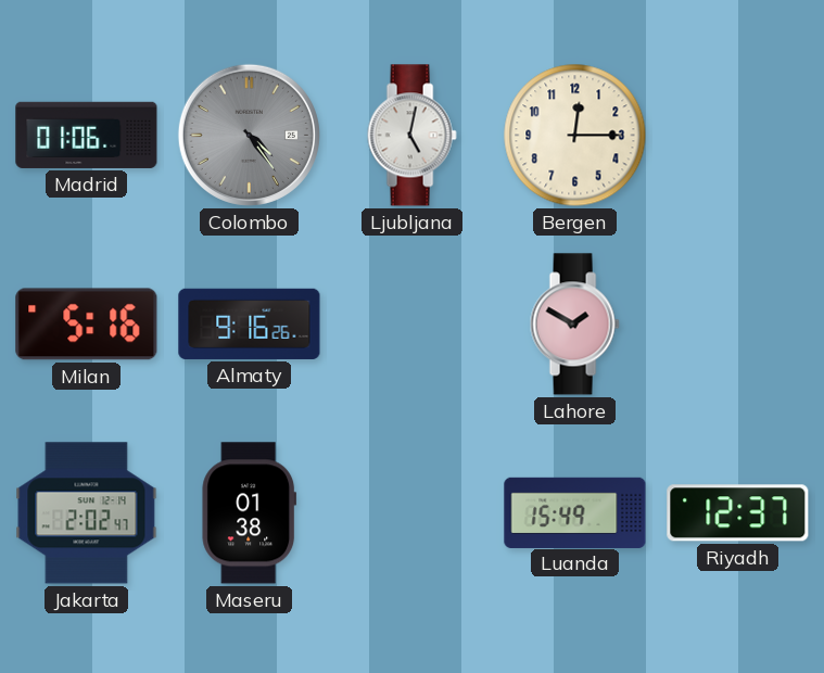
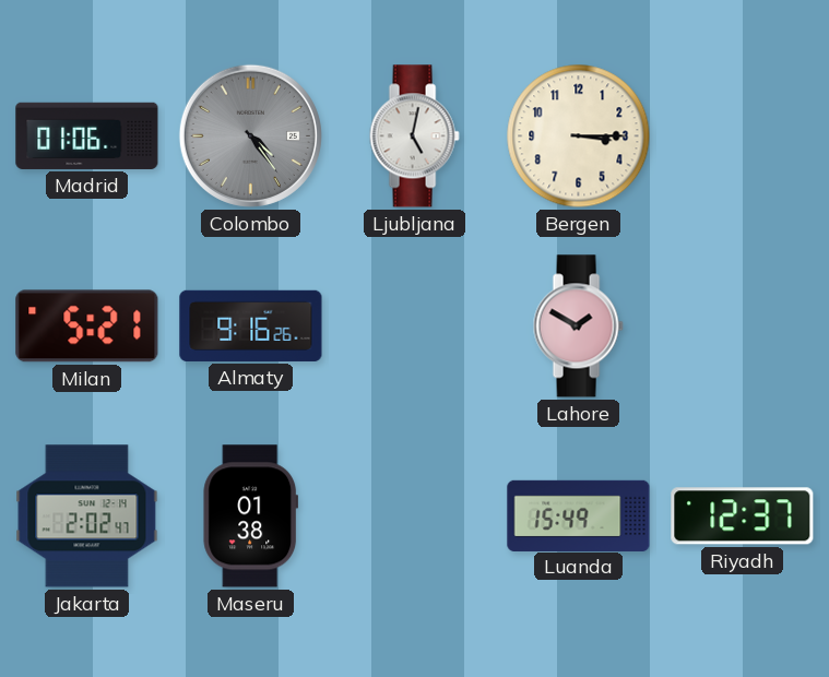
Bergen: 12:15 -> 3:15
Milan: 5:16 -> 5:21
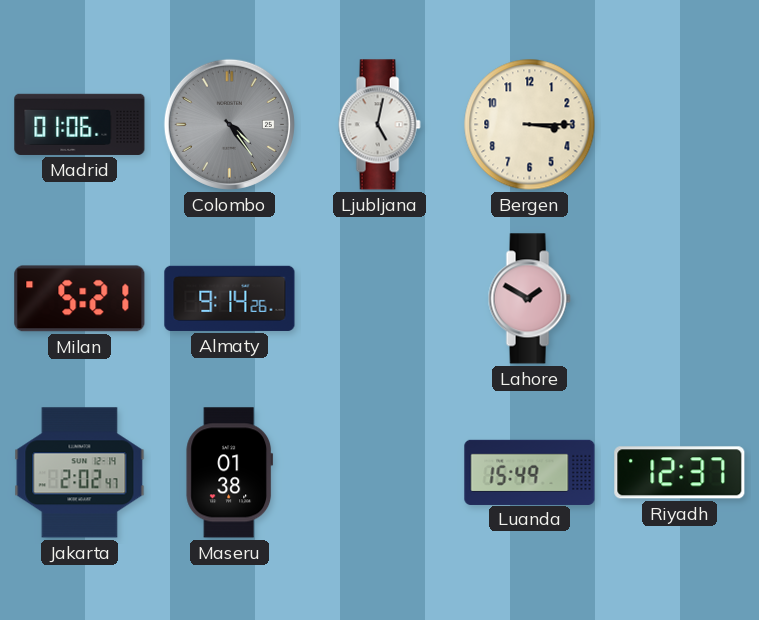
Almaty: 9:16 -> 9:14
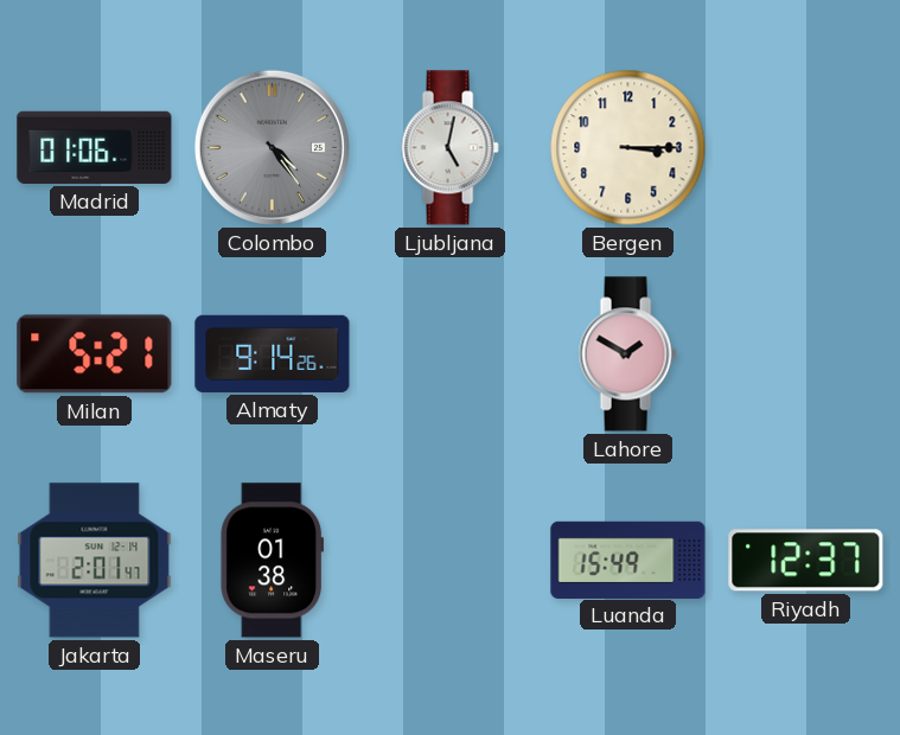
Jakarta: 2:02 -> 2:01
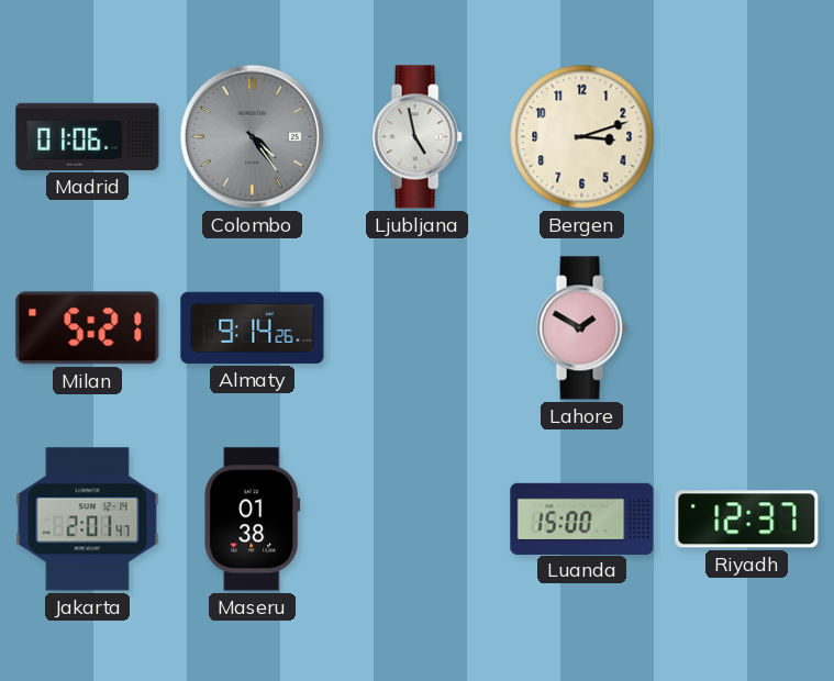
Ljubljana: 5:02 -> 4:58
Bergen: 3:15 -> 3:12
Luanda: 15:49 -> 15:00
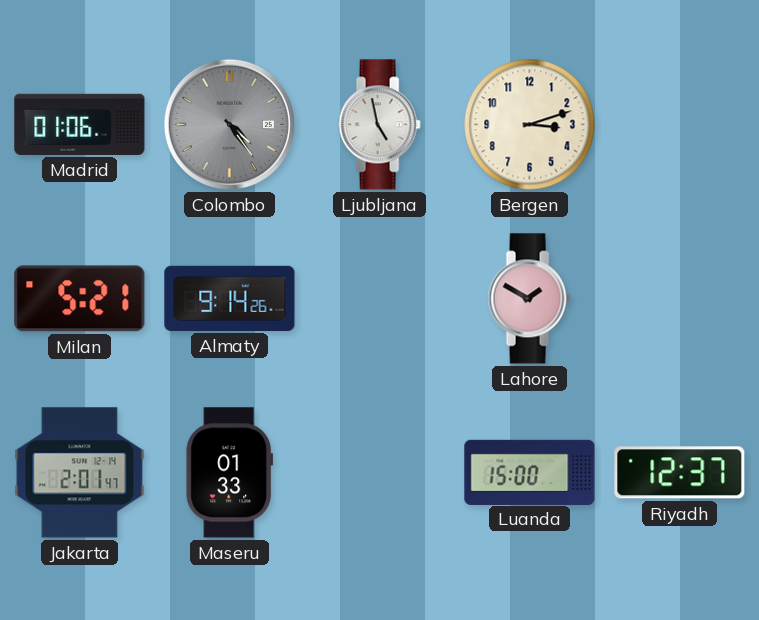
Maseru: 01:38 -> 01:33
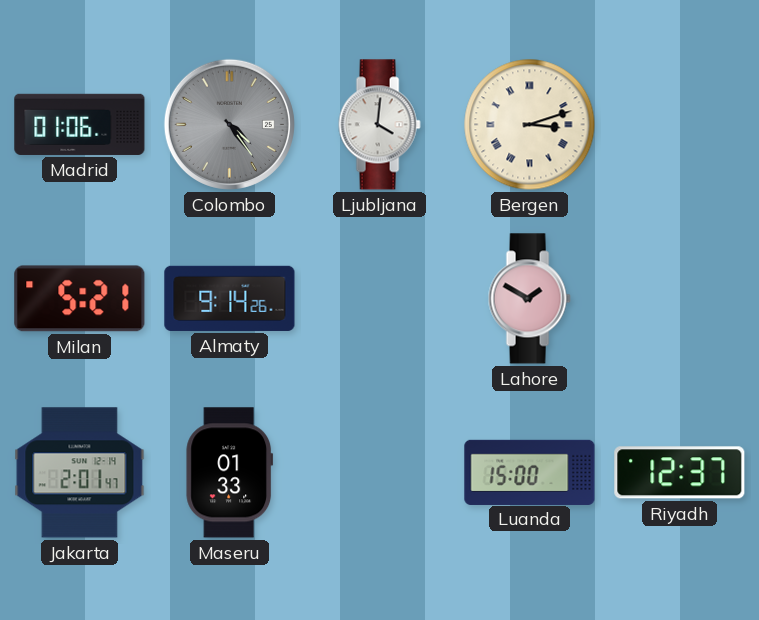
Ljubljana: 4:58 -> 4:01
Bergen numerals: Arabic -> Roman
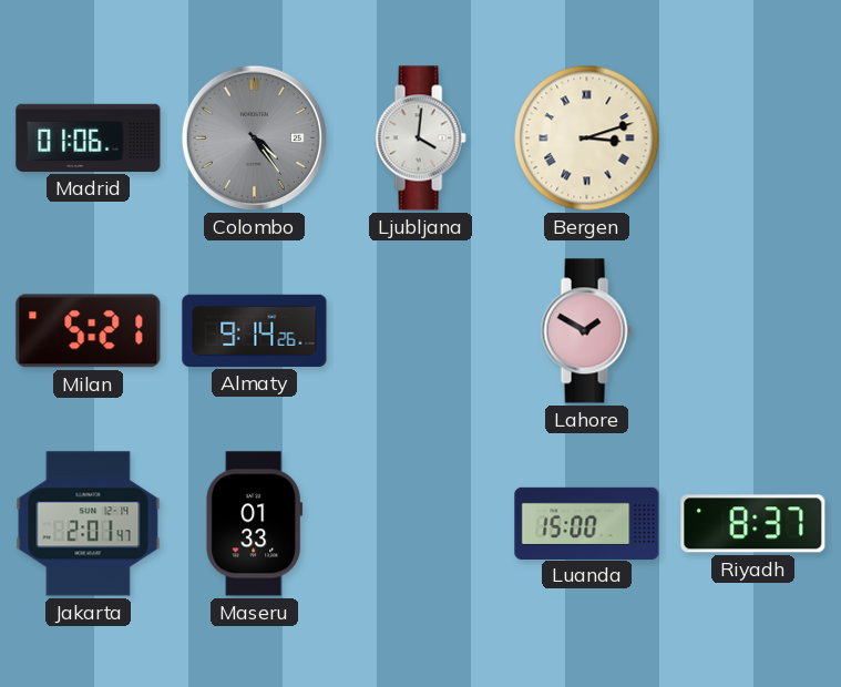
Riyadh: 12:37 -> 8:37
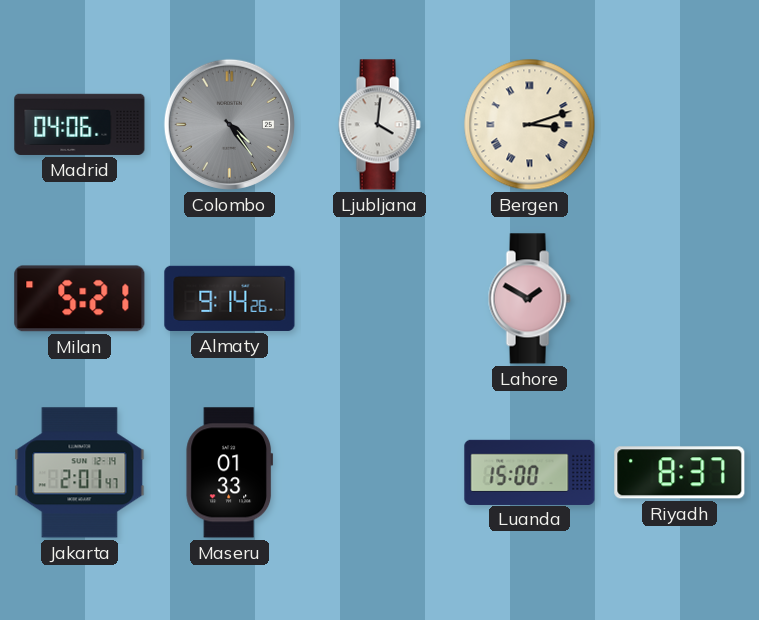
Madrid: 01:06 -> 04:06
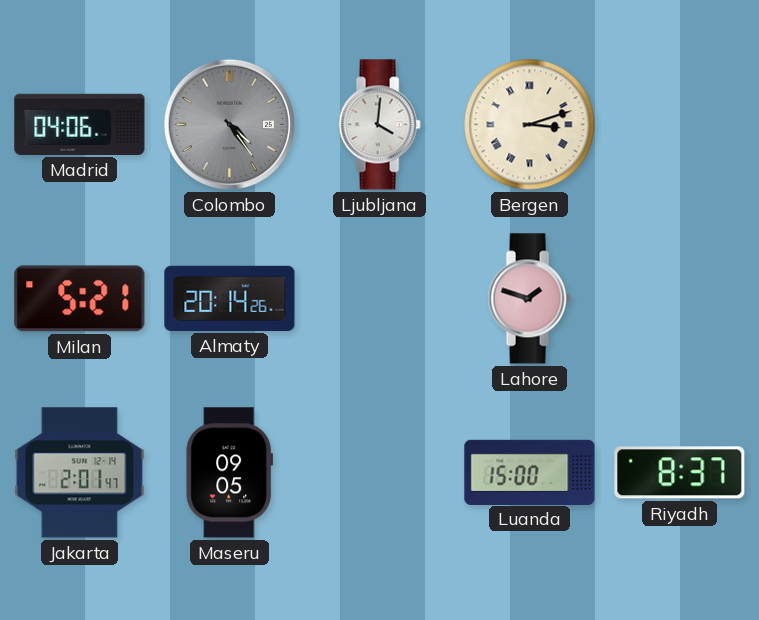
Almaty: 9:14 -> 20:14
Lahore: 1:50 -> 1:48
Maseru: 01:33 -> 09:05
